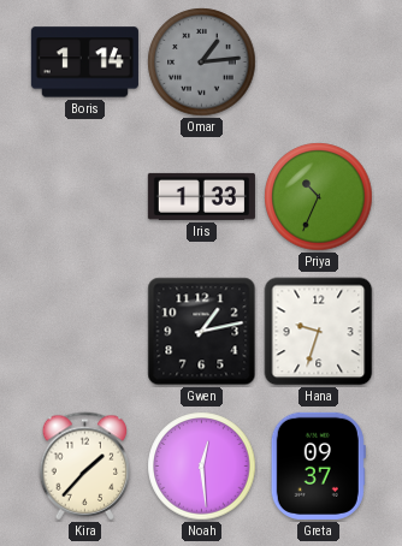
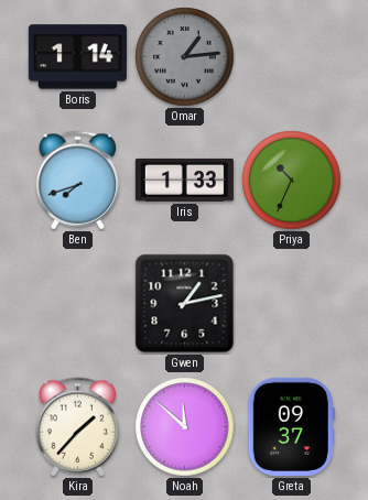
Ben: none -> 7:42
Hana: 9:33 -> none
Noah: 12:29 -> 11:52
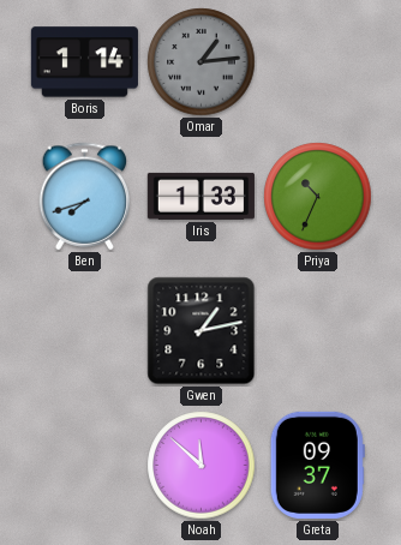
Kira: 1:37 -> none
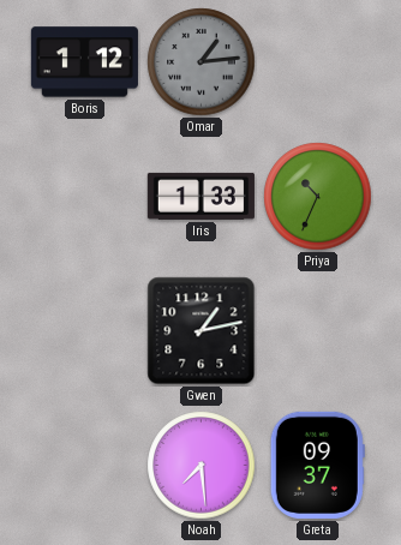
Boris: 1:14 -> 1:12
Ben: 7:42 -> none
Noah: 11:52 -> 7:29
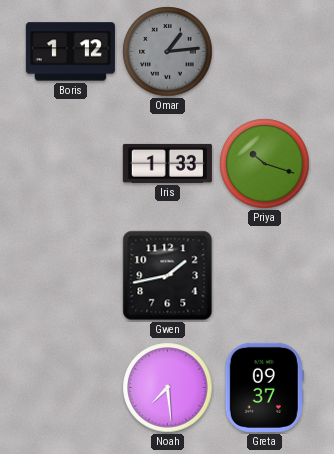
Priya: 10:34 -> 10:18
Gwen: 1:13 -> 1:43
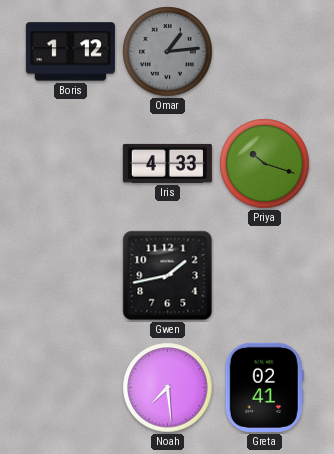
Iris: 1:33 -> 4:33
Greta: 09:37 -> 02:41
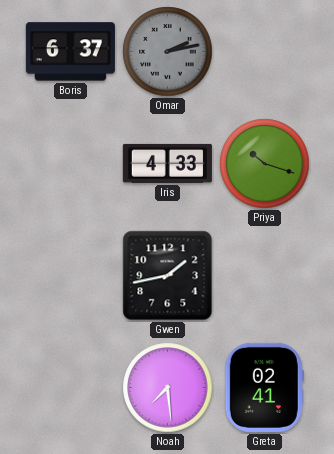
Boris: 1:12 -> 6:37
Omar: 1:14 -> 2:13
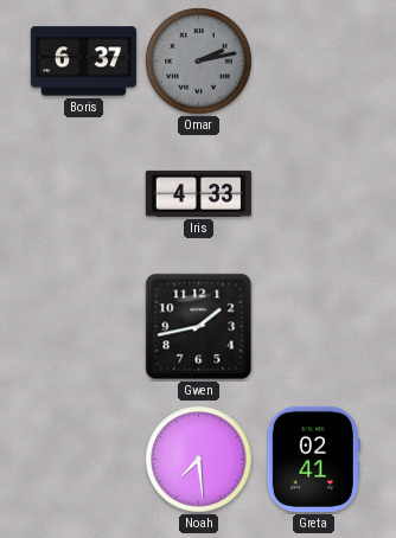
Priya: 10:18 -> none
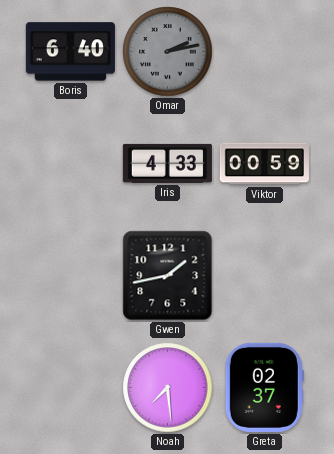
Boris: 6:37 -> 6:40
Viktor: none -> 00:59
Greta: 02:41 -> 02:37
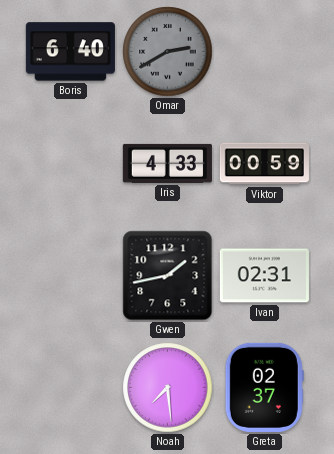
Omar: 2:13 -> 2:40
Ivan: none -> 02:31
